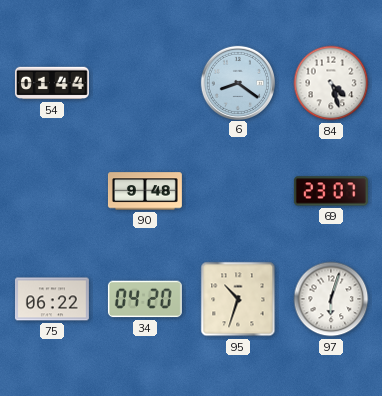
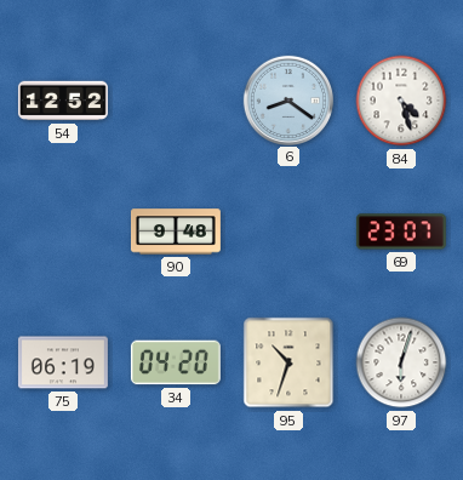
54: 01:44 -> 12:52
75: 06:22 -> 06:19
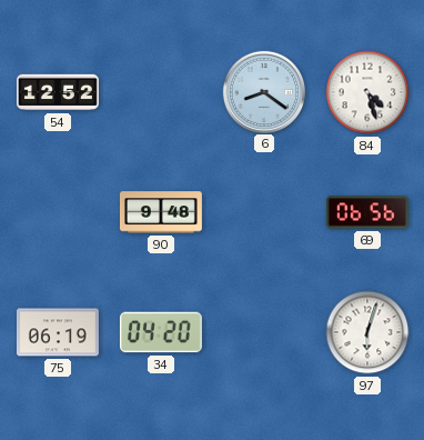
69: 23:07 -> 06:56
95: 10:33 -> none
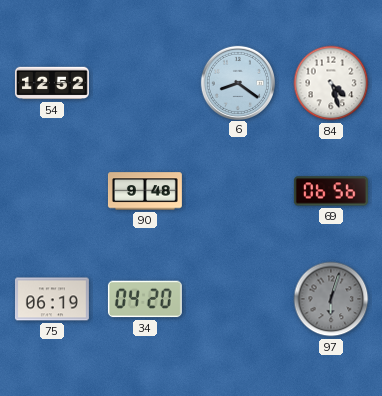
97 dial: white -> grey
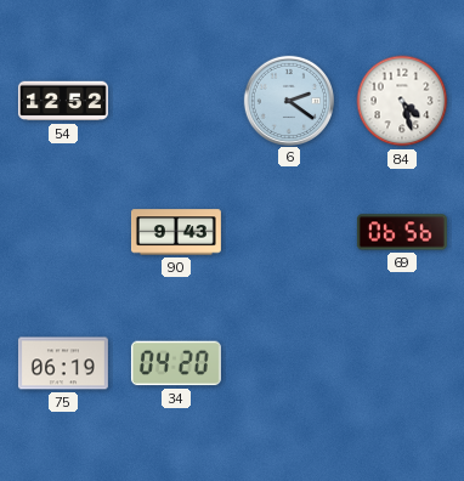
6: 8:21 -> 2:21
90: 9:48 -> 9:43
97: 6:03 -> none
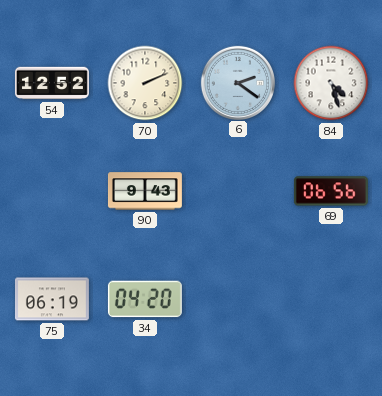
70: none -> 2:11
